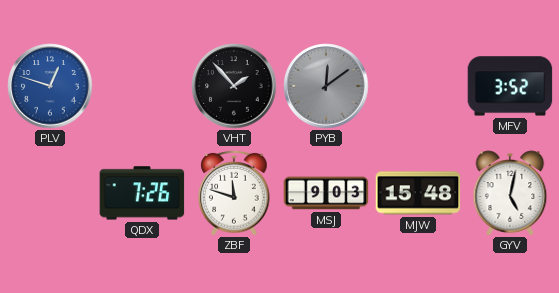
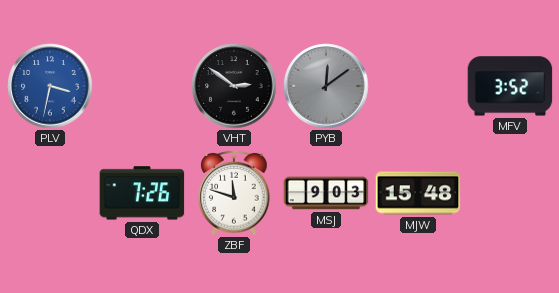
PLV: 12:48 -> 3:32
VHT: 1:53 -> 2:51
GYV: 5:02 -> none
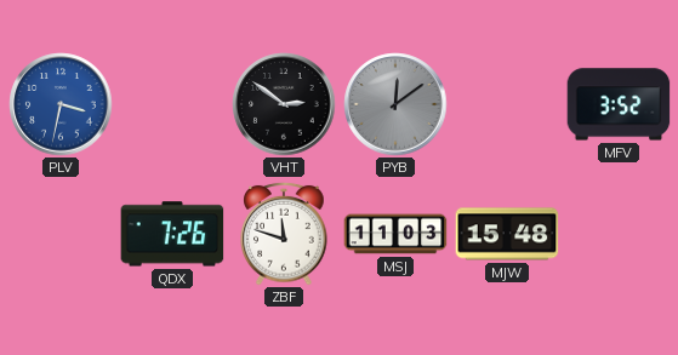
MSJ: 9:03 -> 11:03
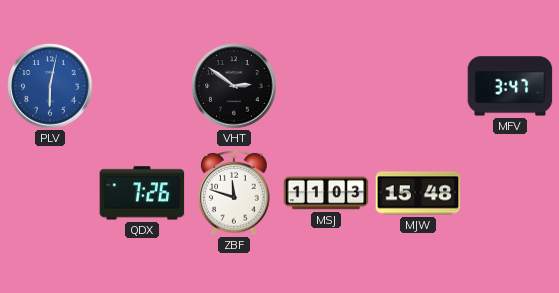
PLV: 3:32 -> 6:02
PYB: 12:09 -> none
MFV: 3:52 -> 3:47
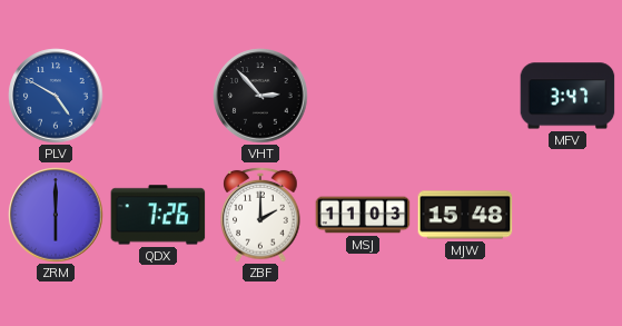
PLV: 6:02 -> 4:50
VHT: 2:51 -> 2:53
ZRM: none -> 6:00
ZBF: 11:48 -> 2:00
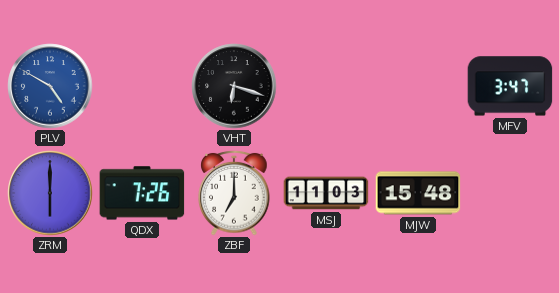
VHT: 2:53 -> 6:18
ZBF: 2:00 -> 7:00
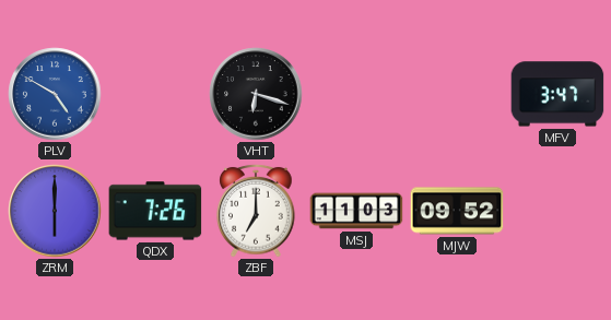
MJW: 15:48 -> 09:52
